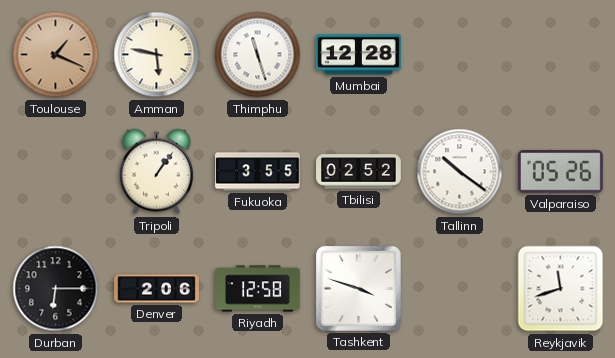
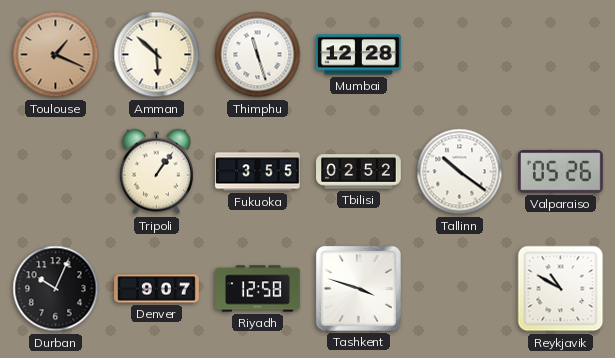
Amman: 5:47 -> 5:52
Durban: 6:15 -> 10:04
Denver: 2:06 -> 9:07
Reykjavik: 11:42 -> 10:50
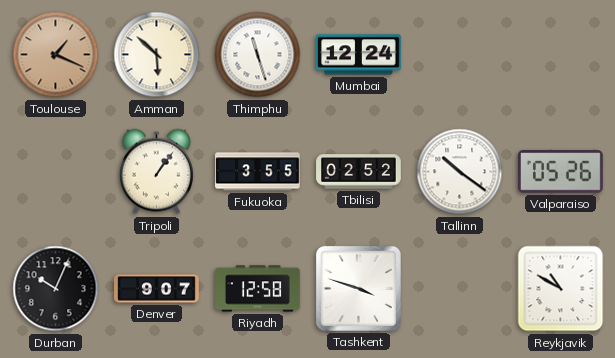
Mumbai: 12:28 -> 12:24
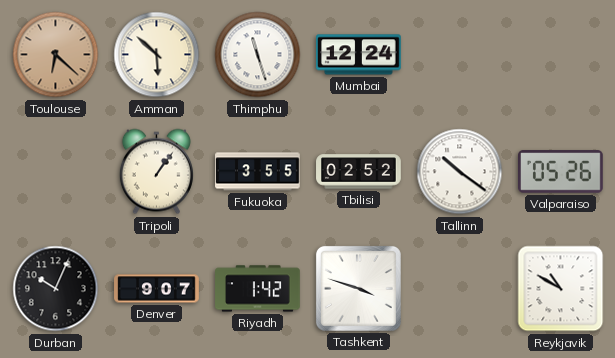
Toulouse: 1:19 -> 6:22
Riyadh: 12:58 -> 1:42
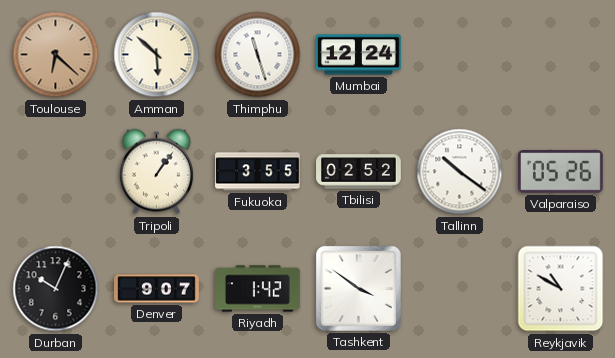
Tashkent: 3:48 -> 3:51
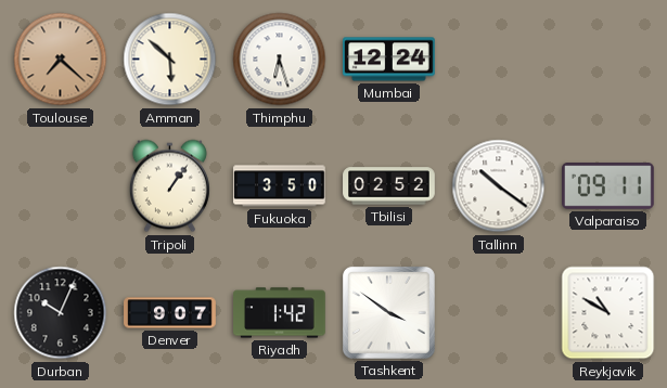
Toulouse: 6:22 -> 7:22
Thimphu: 11:27 -> 6:27
Fukuoka: 3:55 -> 3:50
Valparaiso: 05:26 -> 09:11
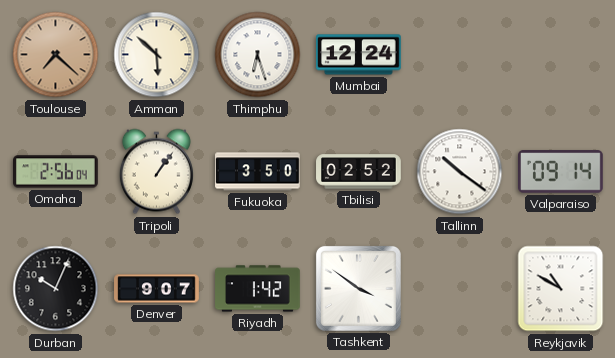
Omaha: none -> 2:56
Valparaiso: 09:11 -> 09:14
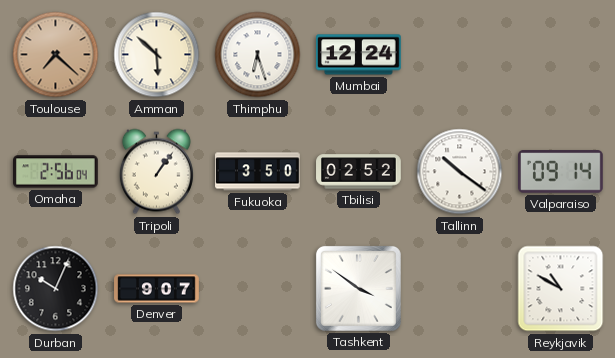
Riyadh: 1:42 -> none
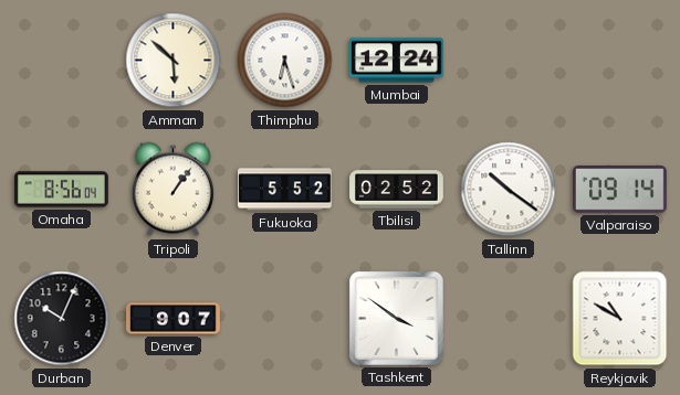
Toulouse: 7:22 -> none
Omaha: 2:56 -> 8:56
Fukuoka: 3:50 -> 5:52
